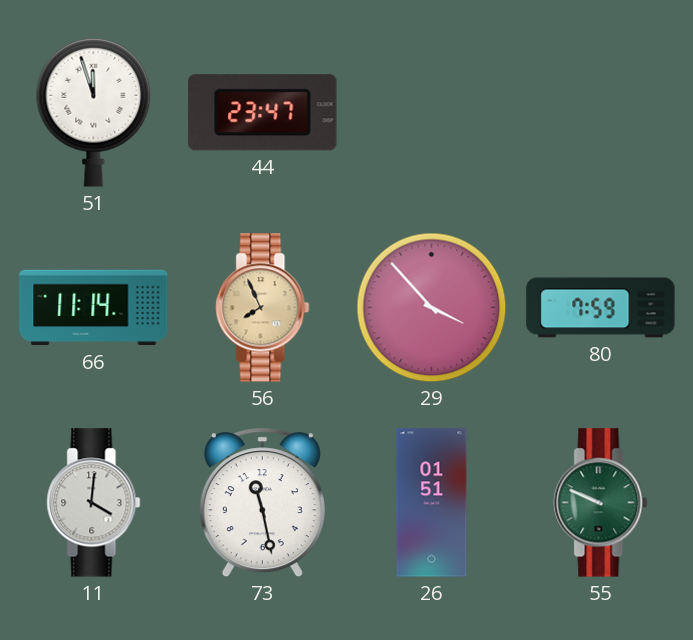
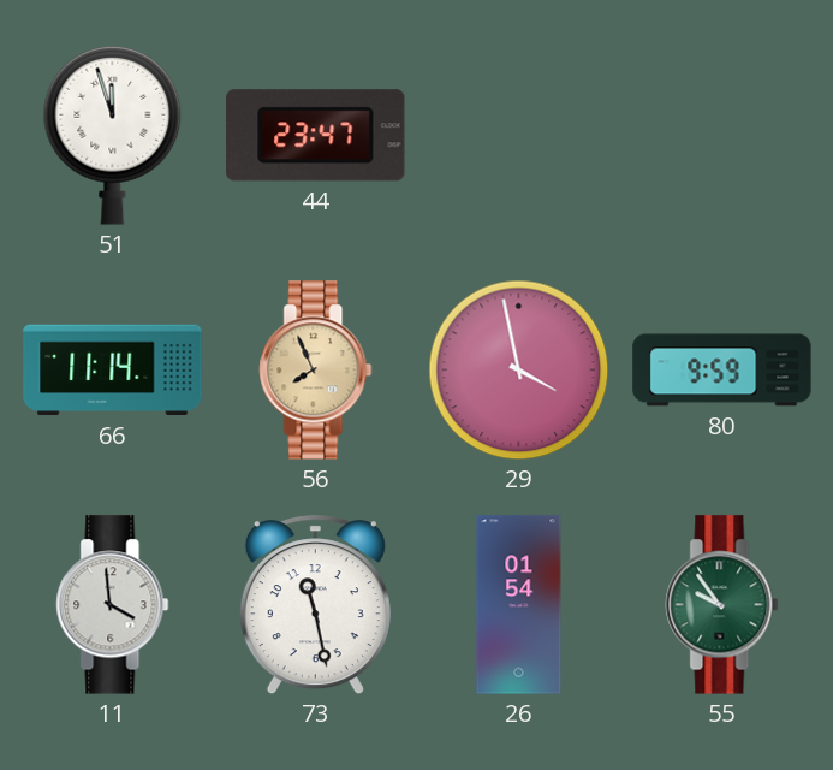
29: 3:53 -> 3:58
80: 7:59 -> 9:59
11: 4:01 -> 3:59
26: 01:51 -> 01:54
55: 9:49 -> 9:54
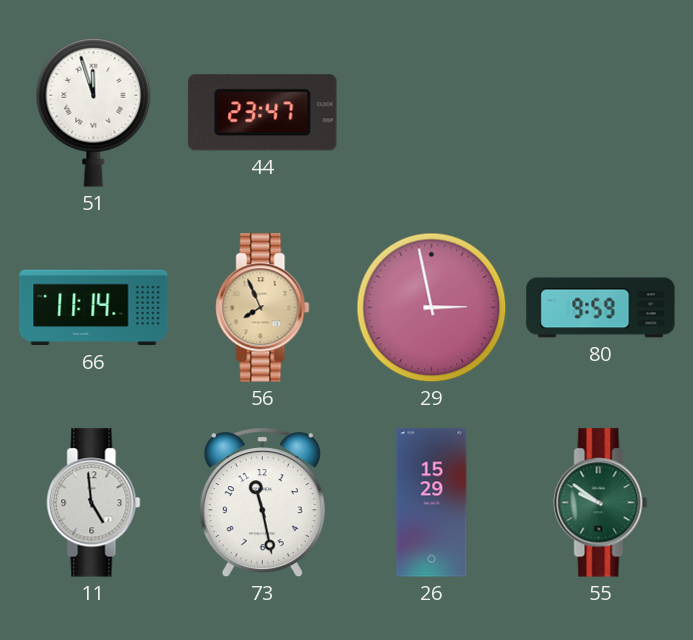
29: 3:58 -> 2:58
11: 3:59 -> 4:59
26: 01:54 -> 15:29
55: 9:54 -> 9:51
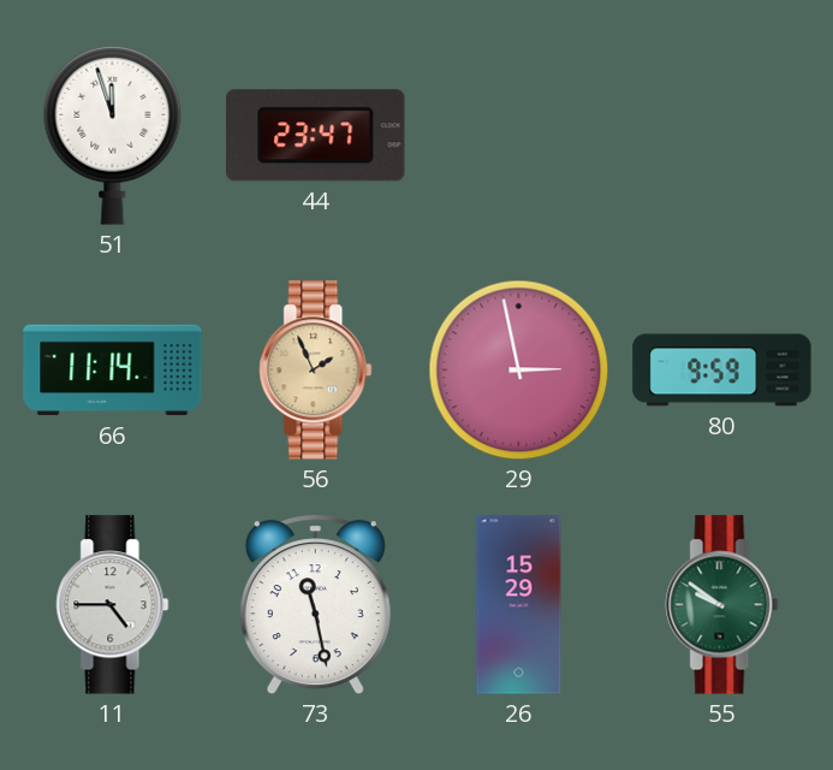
56: 7:56 -> 1:56
11: 4:59 -> 4:45
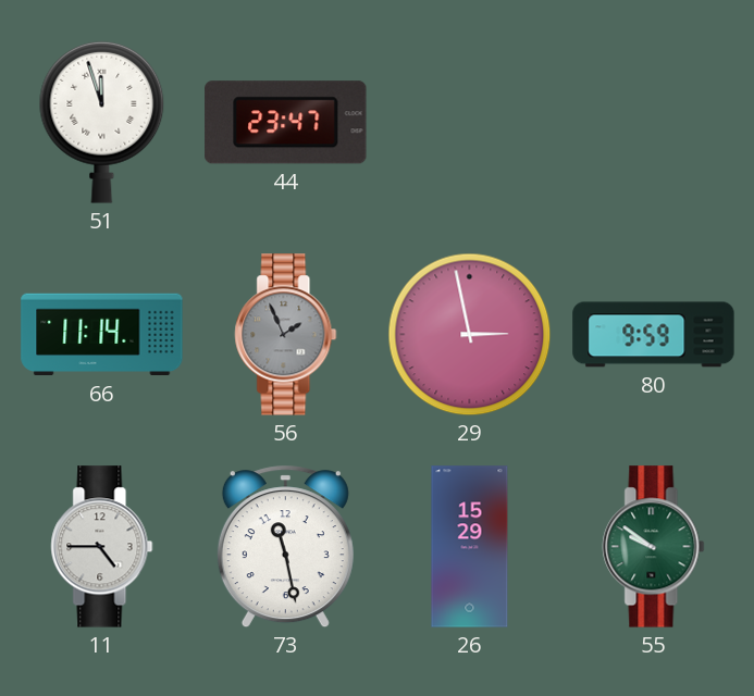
56 dial: champagne -> grey
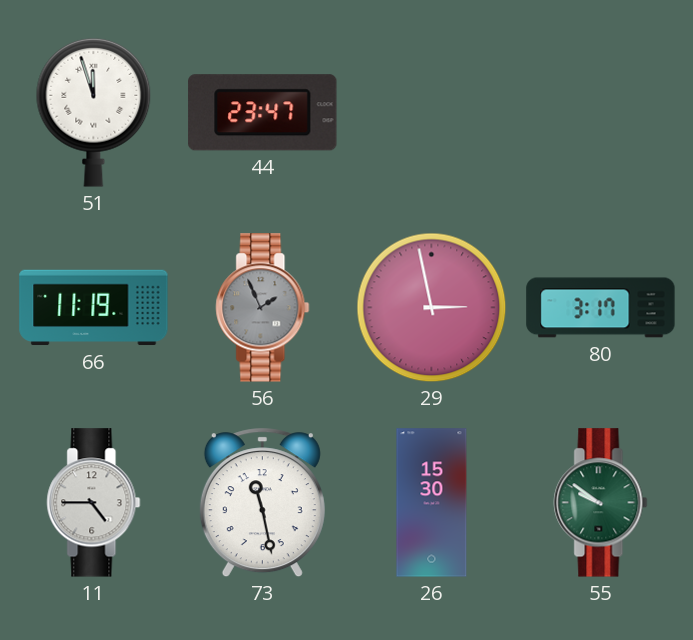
66: 11:14 -> 11:19
80: 9:59 -> 3:17
26: 15:29 -> 15:30
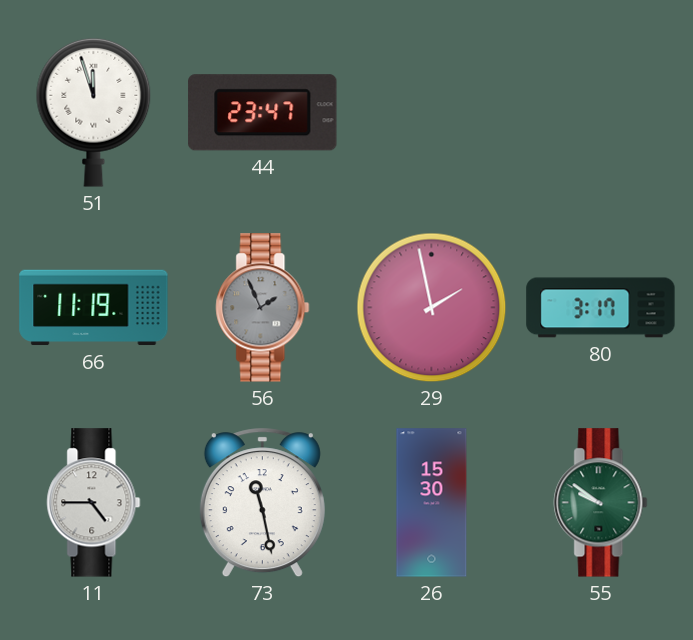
29: 2:58 -> 1:58
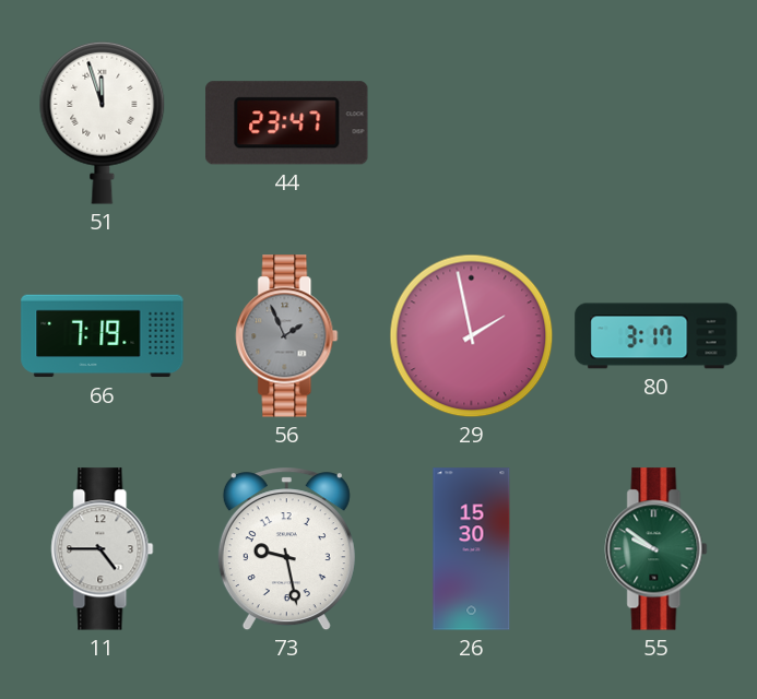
66: 11:19 -> 7:19
73: 11:28 -> 9:28
